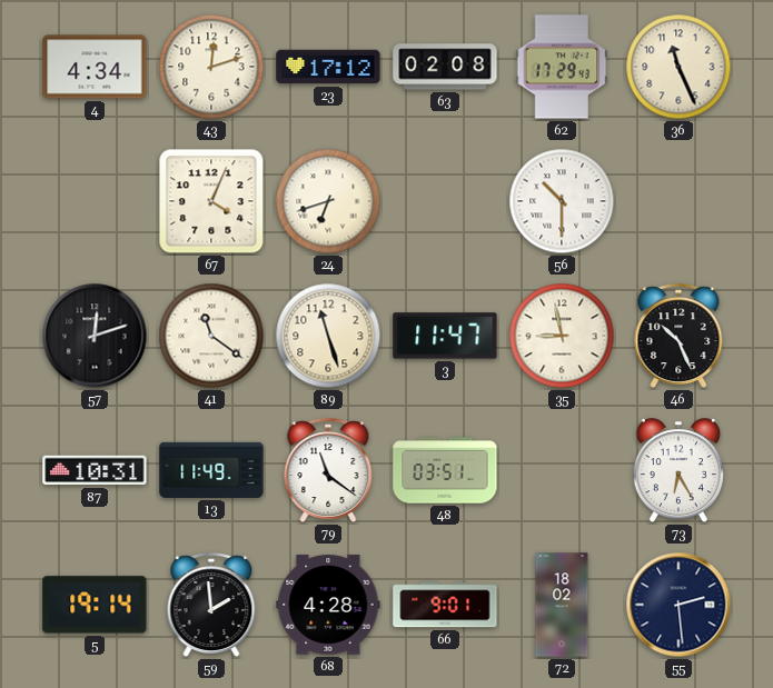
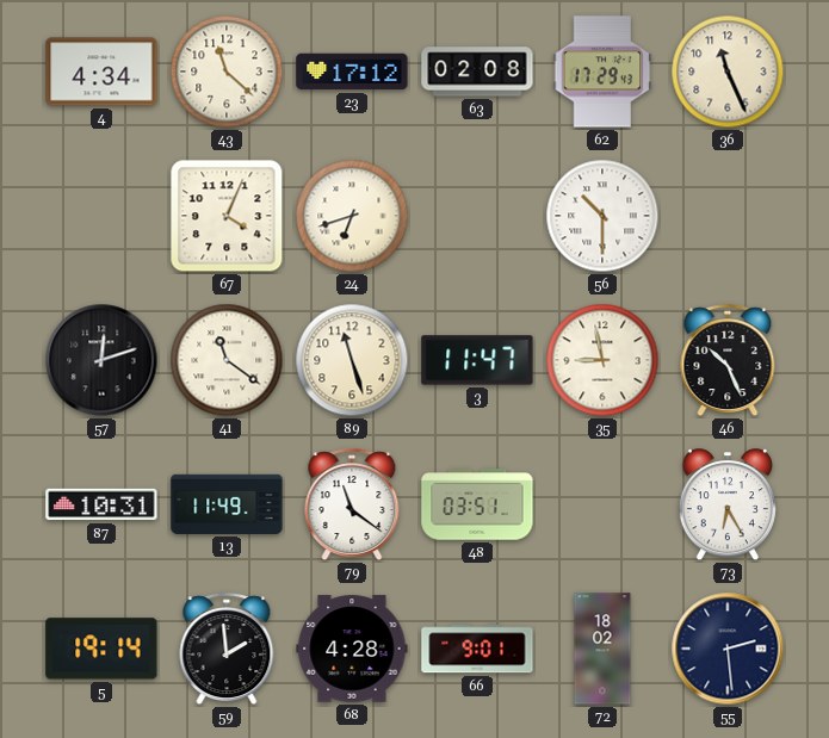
43: 12:12 -> 11:22
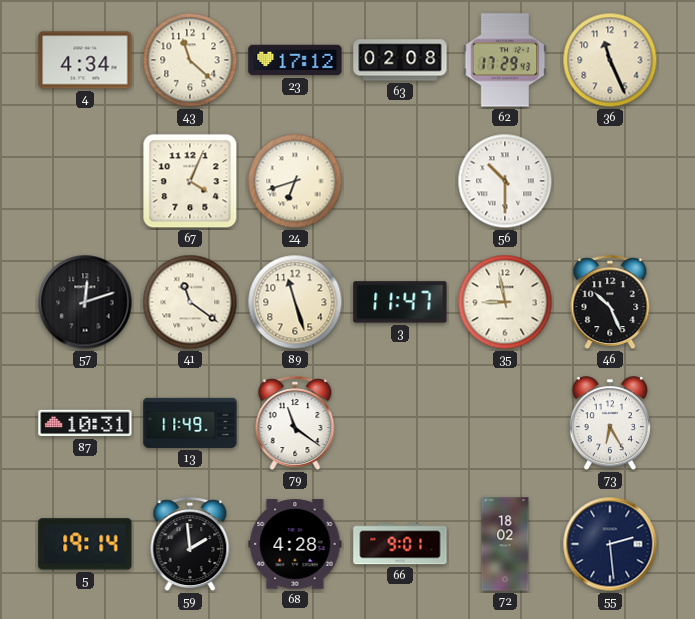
48: 03:51 -> none
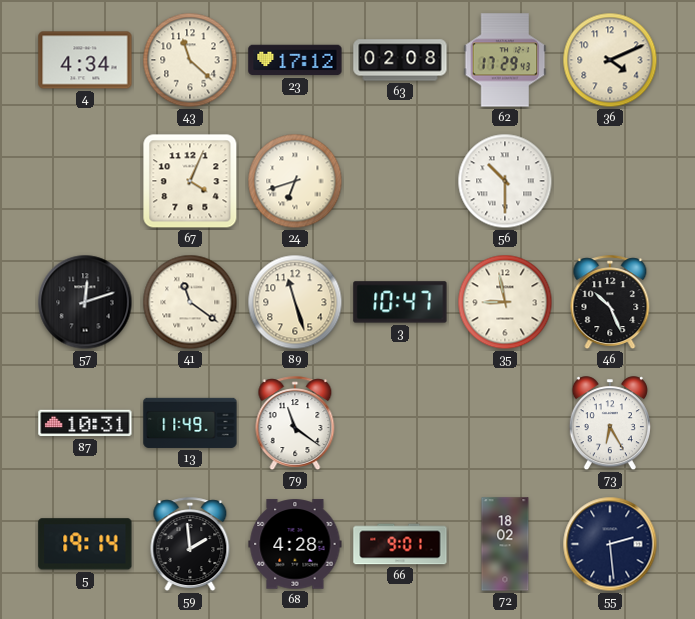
36: 11:26 -> 4:11
3: 11:47 -> 10:47
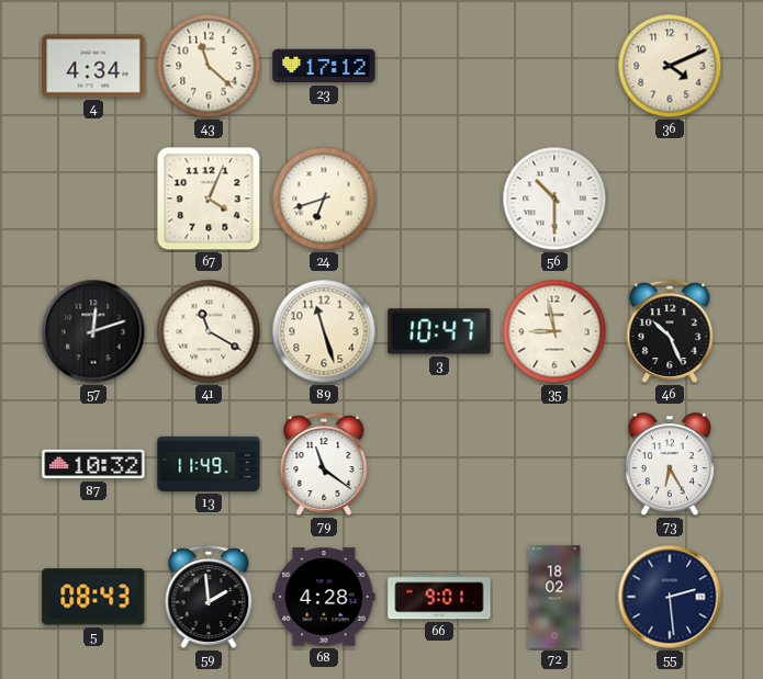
63: 02:08 -> none
62: 17:29 -> none
41: 11:21 -> 11:20
87: 10:31 -> 10:32
5: 19:14 -> 08:43
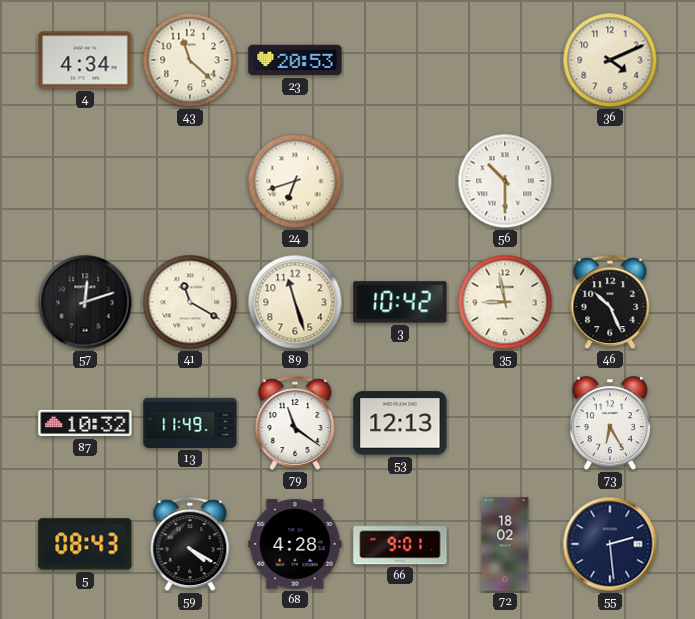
23: 17:12 -> 20:53
67: 4:04 -> none
3: 10:47 -> 10:42
53: none -> 12:13
59: 1:59 -> 4:20
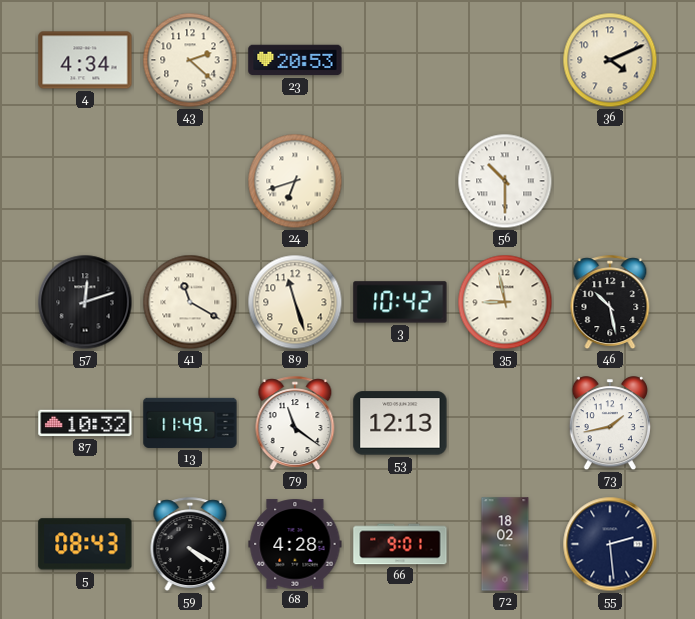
43: 11:22 -> 2:22
46: 10:26 -> 10:28
73: 6:25 -> 1:43
